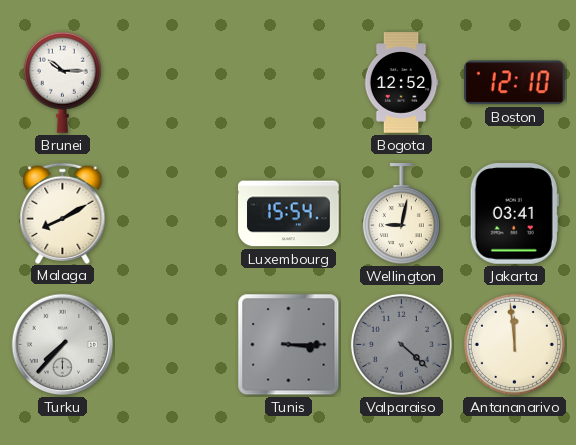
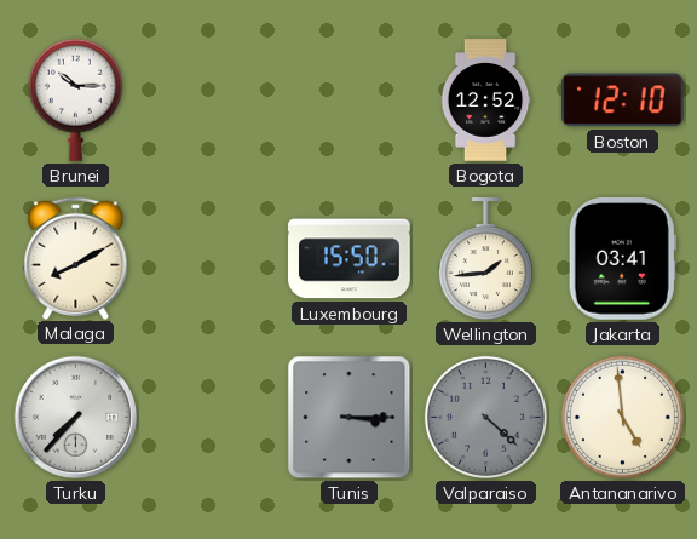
Luxembourg: 15:54 -> 15:50
Wellington: 9:02 -> 1:44
Antananarivo: 11:59 -> 4:59
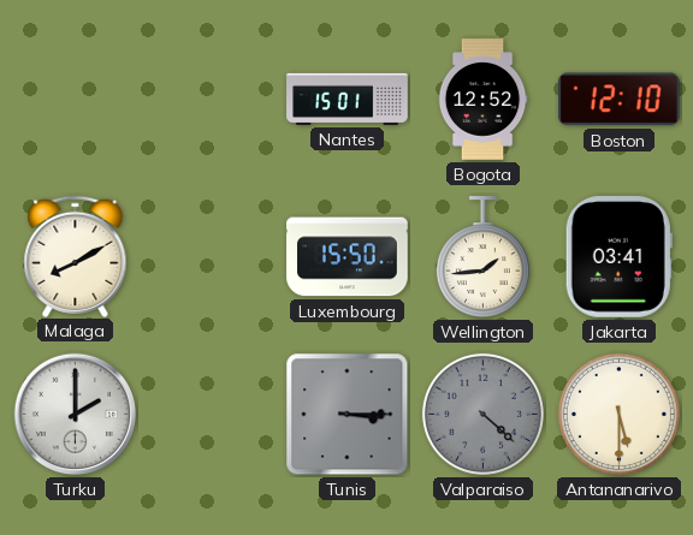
Brunei: 10:15 -> none
Nantes: none -> 15:01
Turku: 7:37 -> 2:00
Antananarivo: 4:59 -> 5:30
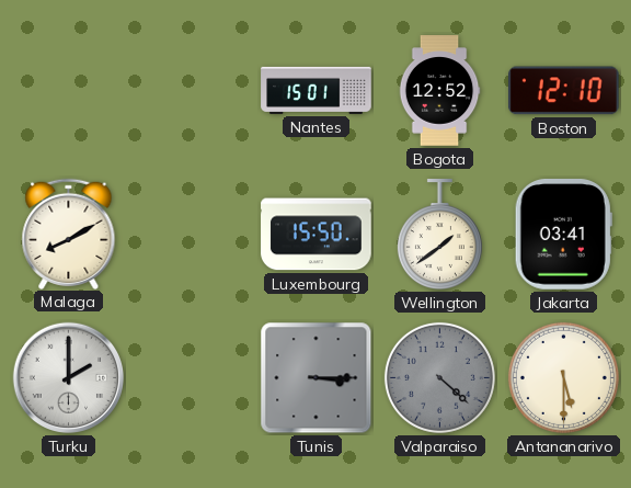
Wellington: 1:44 -> 1:39
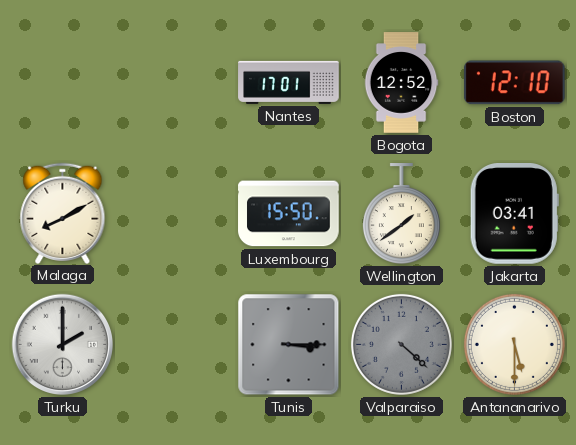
Nantes: 15:01 -> 17:01
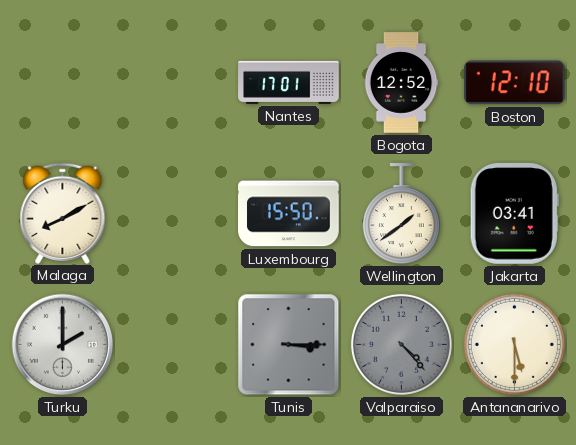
Valparaiso: 4:22 -> 4:23
